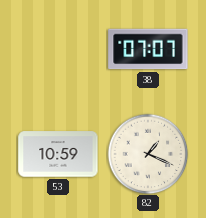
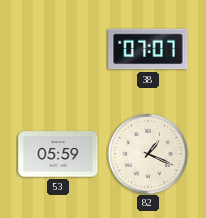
53: 10:59 -> 05:59
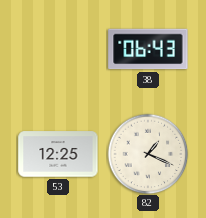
38: 07:07 -> 06:43
53: 05:59 -> 12:25
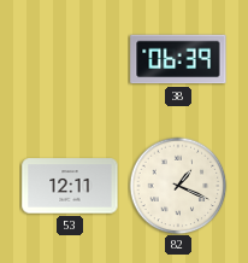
38: 06:43 -> 06:39
53: 12:25 -> 12:11
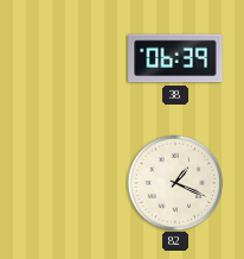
53: 12:11 -> none
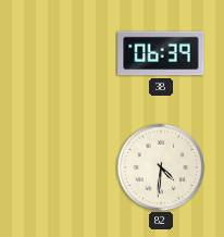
82: 1:19 -> 4:31
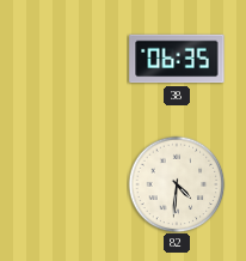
38: 06:39 -> 06:35
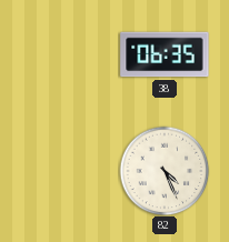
82: 4:31 -> 4:26
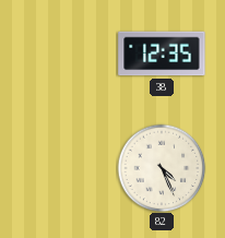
38: 06:35 -> 12:35
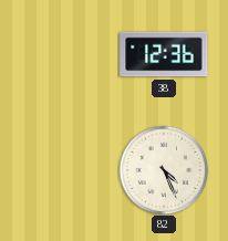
38: 12:35 -> 12:36
